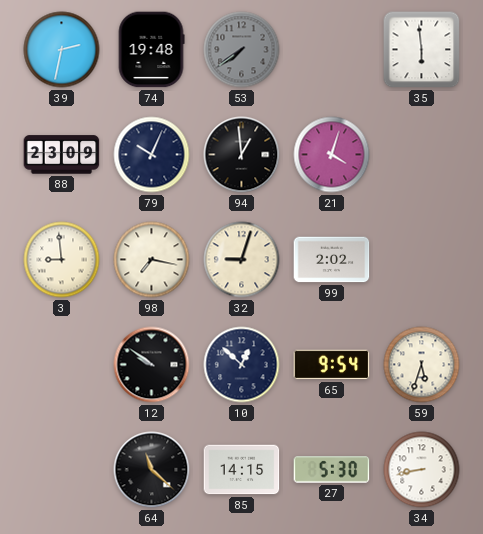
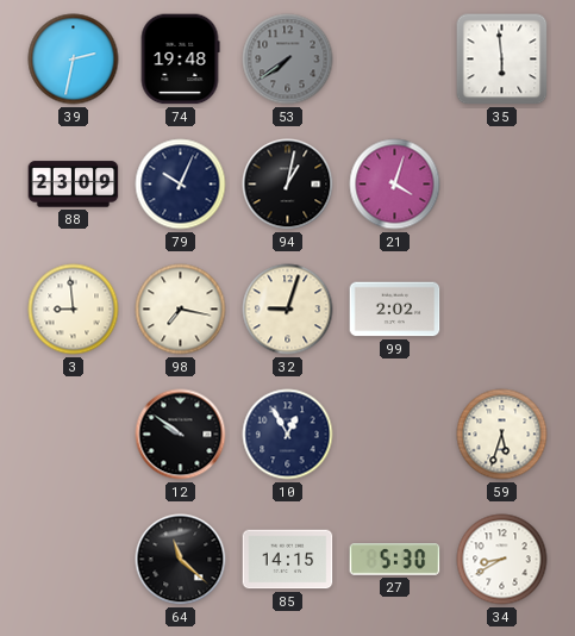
94: 12:59 -> 1:02
10: 12:52 -> 12:55
65: 9:54 -> none
34: 8:43 -> 8:40
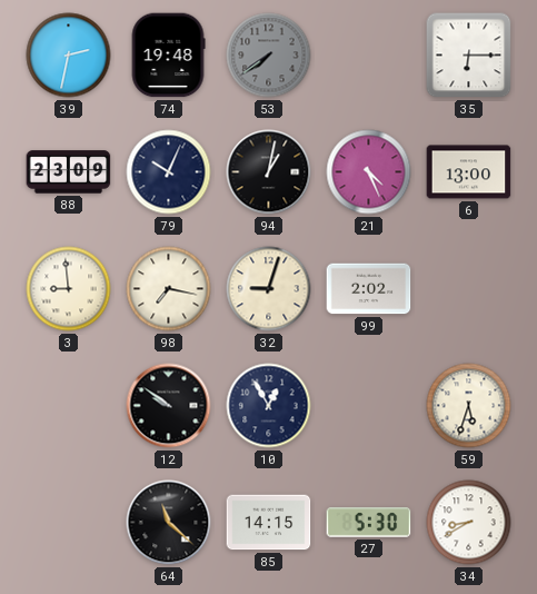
35: 5:59 -> 6:15
21: 4:03 -> 4:26
6: none -> 13:00
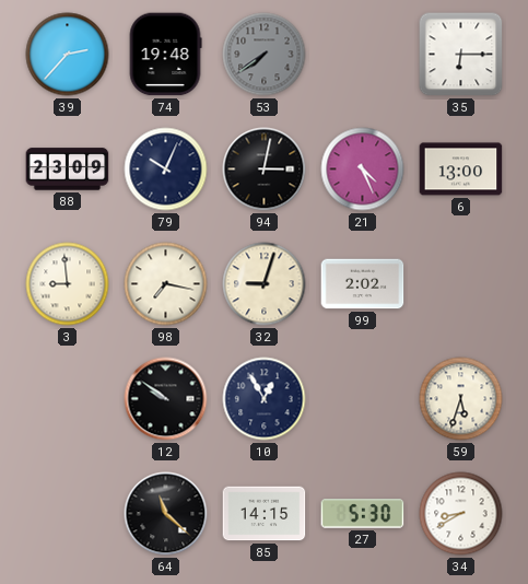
39: 2:32 -> 2:37
94: 1:02 -> 3:02
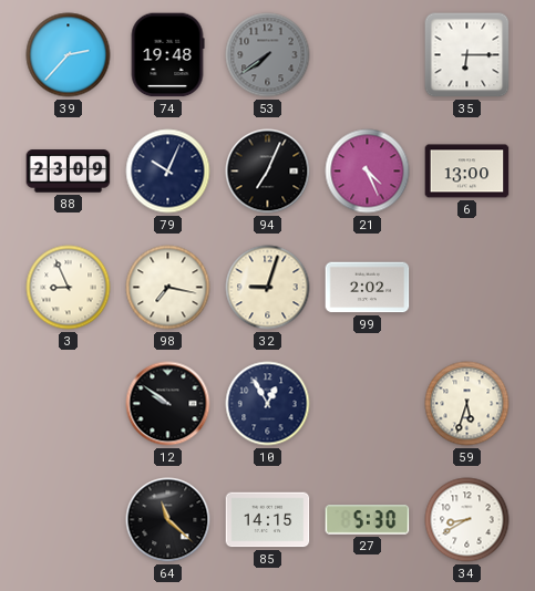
94: 3:02 -> 7:04
3: 8:59 -> 8:56
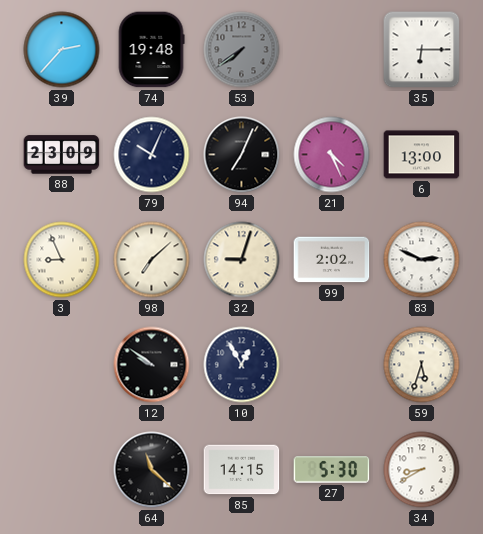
98: 7:17 -> 7:08
83: none -> 2:49
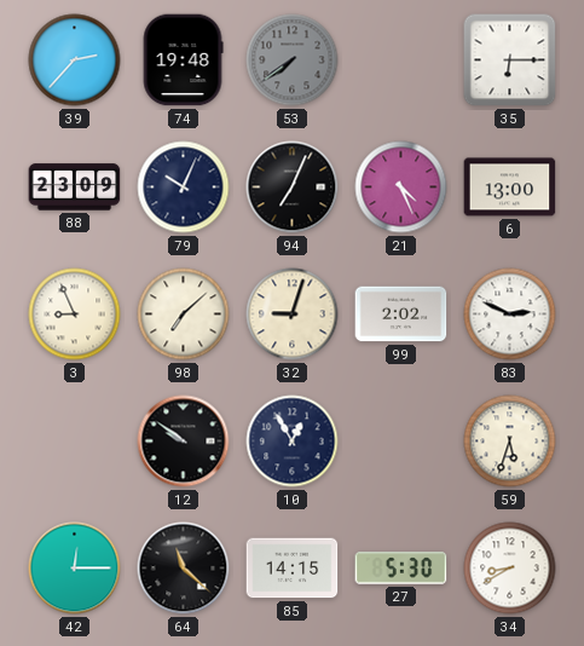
42: none -> 12:15
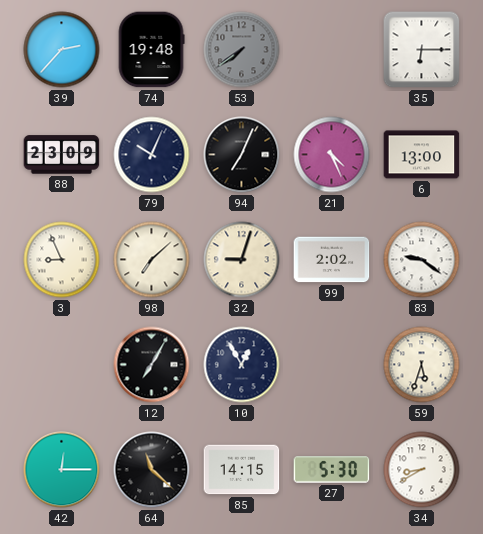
83: 2:49 -> 9:21
12: 9:51 -> 7:05
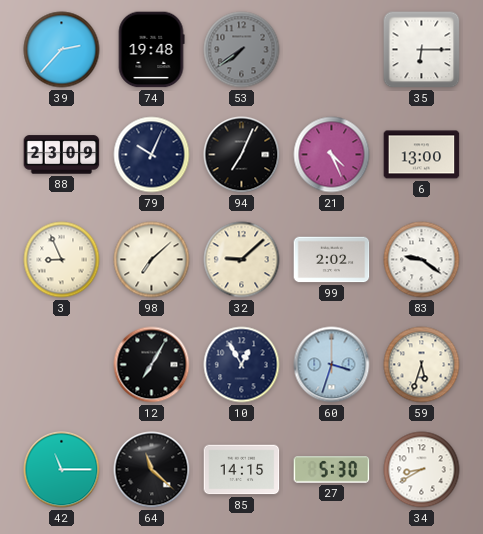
32: 9:03 -> 9:08
60: none -> 3:33
42: 12:15 -> 11:15
